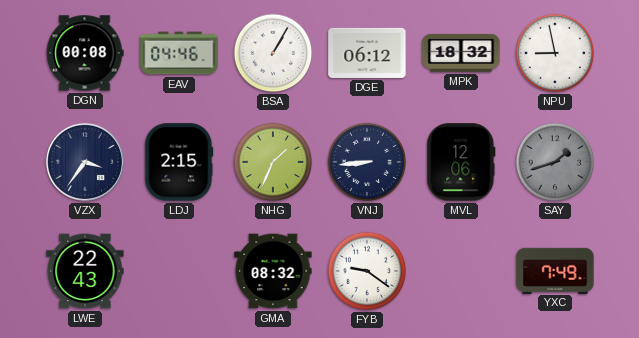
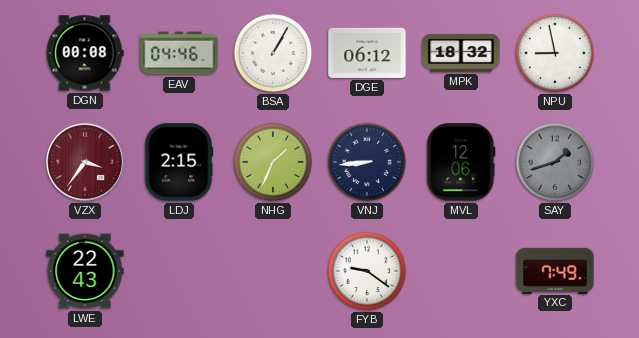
VZX dial: navy -> burgundy
GMA: 08:32 -> none
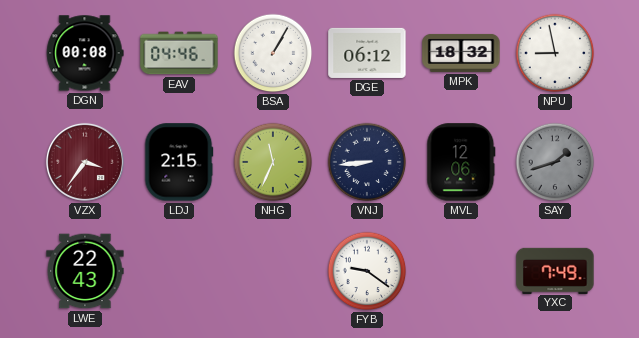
NHG: 1:34 -> 11:34
